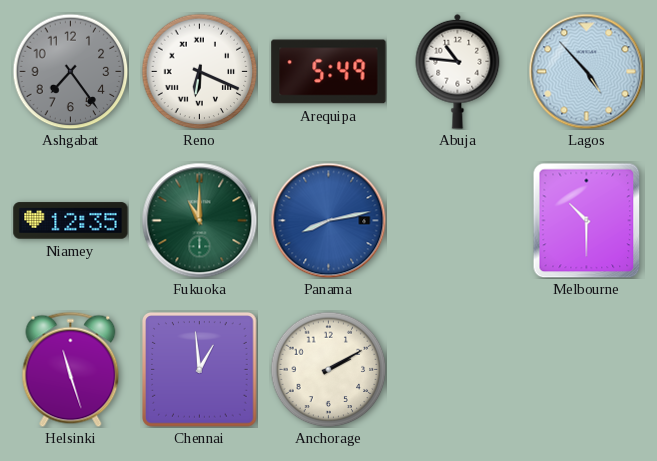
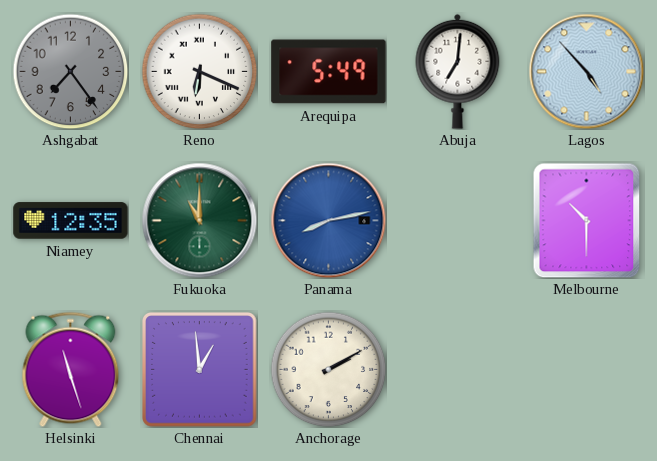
Abuja: 10:46 -> 7:01
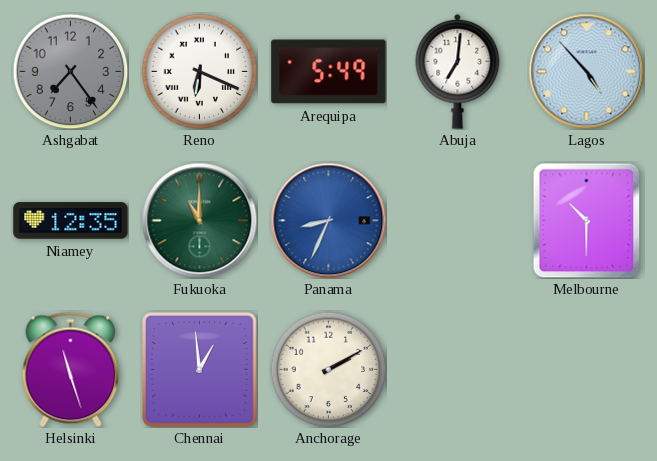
Panama: 8:13 -> 8:34
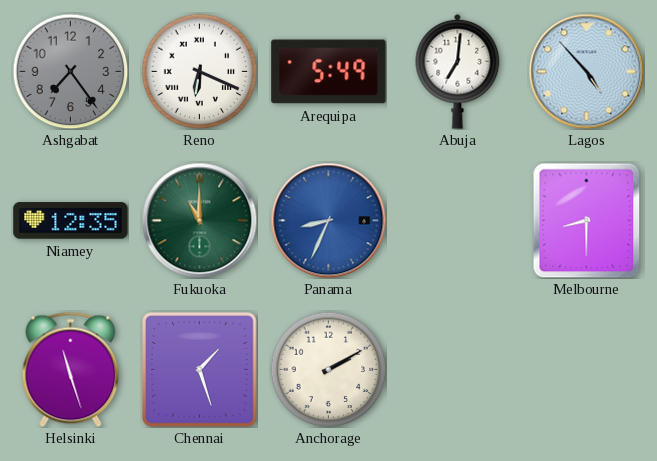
Melbourne: 10:30 -> 8:30
Chennai: 12:59 -> 1:27
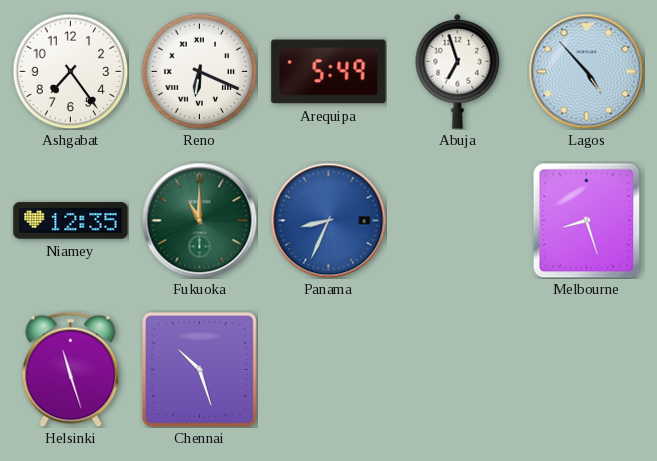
Ashgabat dial: grey -> white
Abuja: 7:01 -> 6:57
Melbourne: 8:30 -> 8:27
Chennai: 1:27 -> 10:27
Anchorage: 2:10 -> none
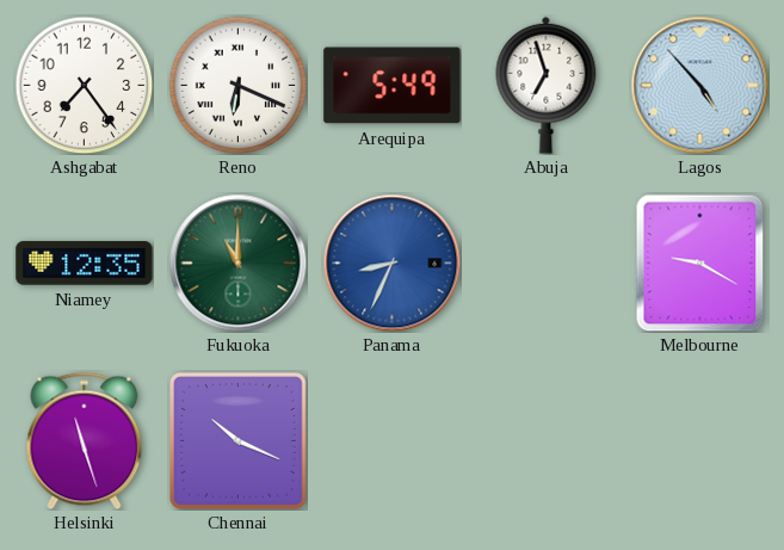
Melbourne: 8:27 -> 9:20
Chennai: 10:27 -> 10:19
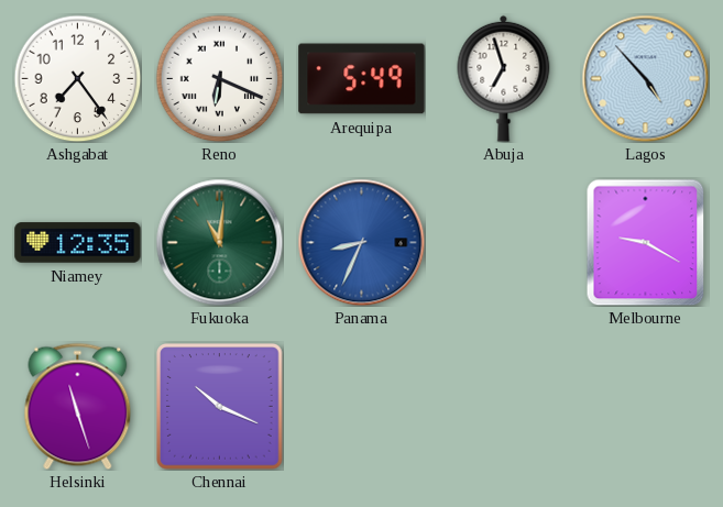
Fukuoka: 11:00 -> 11:01
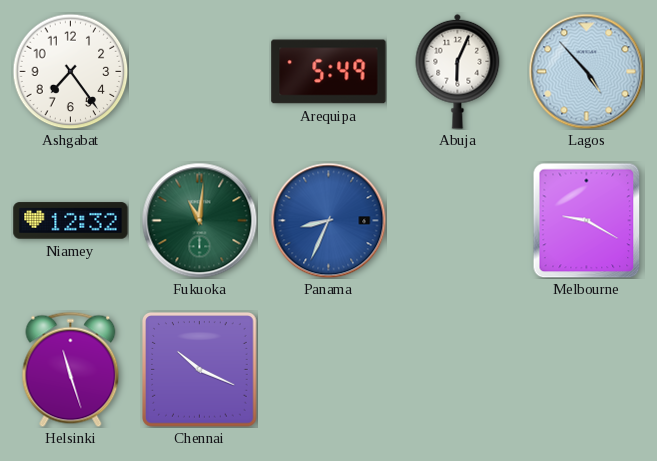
Reno: 6:19 -> none
Abuja: 6:57 -> 6:04
Niamey: 12:35 -> 12:32
